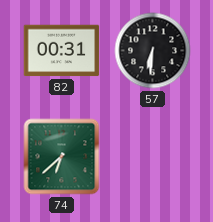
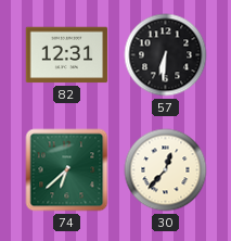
82: 00:31 -> 12:31
30: none -> 12:37
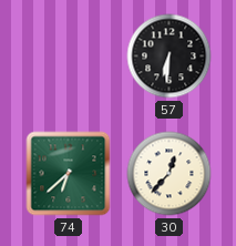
82: 12:31 -> none
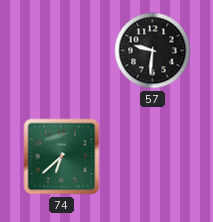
57: 6:31 -> 9:31
30: 12:37 -> none
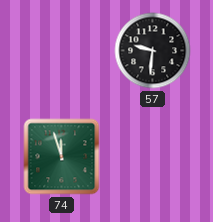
74: 6:38 -> 11:57
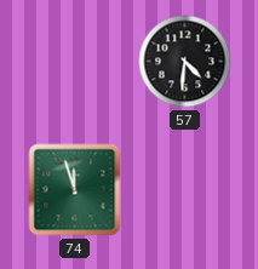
57: 9:31 -> 4:31
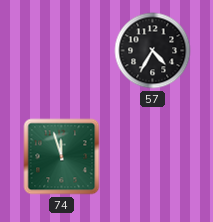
57: 4:31 -> 4:35
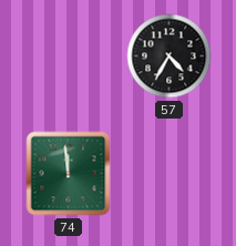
74: 11:57 -> 11:59
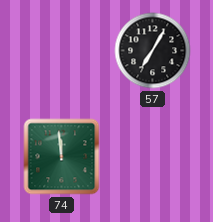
57: 4:35 -> 7:05
